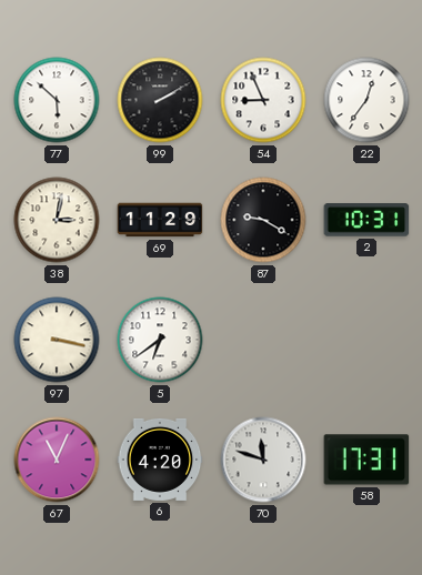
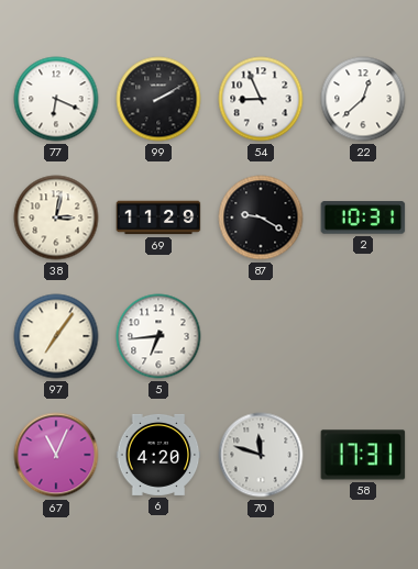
77: 5:52 -> 6:19
22: 12:36 -> 12:38
97: 3:17 -> 7:06
5: 6:39 -> 6:44
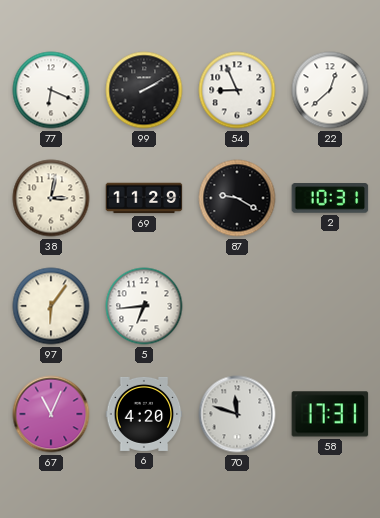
97: 7:06 -> 6:06
